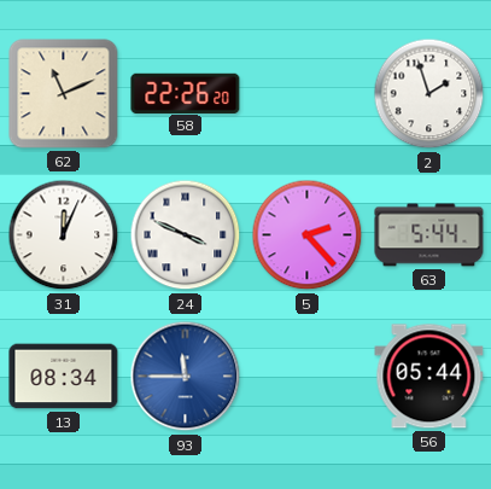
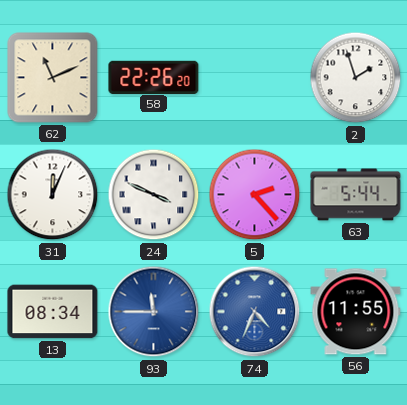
74: none -> 4:34
56: 05:44 -> 11:55
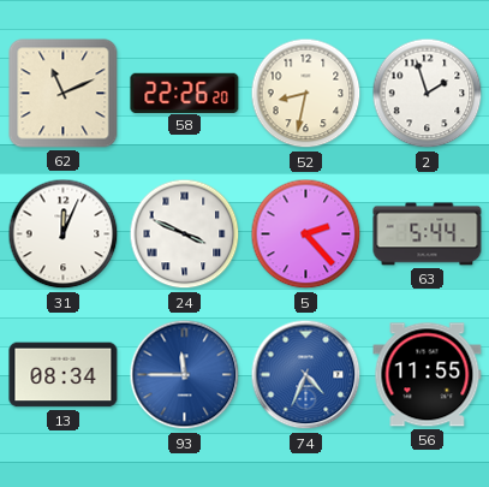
52: none -> 8:32
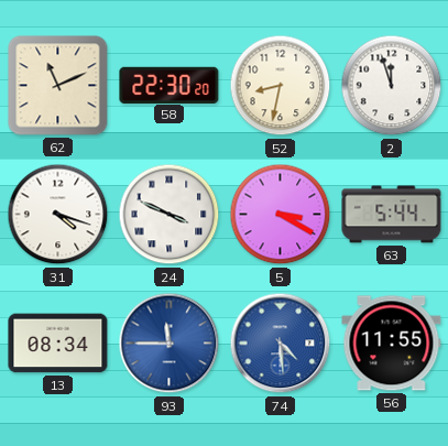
58: 22:26 -> 22:30
2: 1:57 -> 11:57
31: 12:04 -> 4:18
5: 2:23 -> 3:20
74: 4:34 -> 4:29
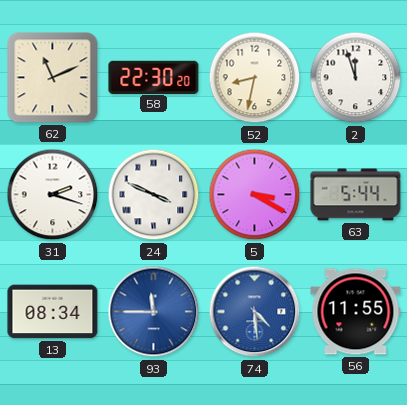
31: 4:18 -> 2:18
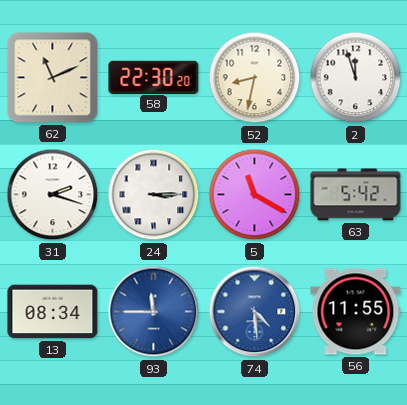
24: 3:49 -> 3:15
5: 3:20 -> 11:20
63: 5:44 -> 5:42
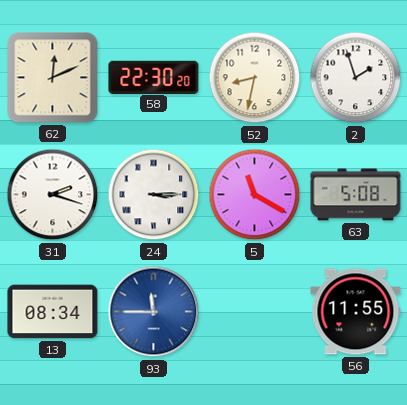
62: 11:11 -> 12:11
2: 11:57 -> 1:57
63: 5:42 -> 5:08
74: 4:29 -> none
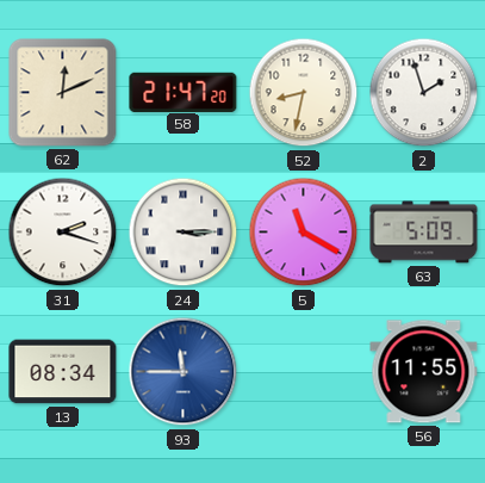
58: 22:30 -> 21:47
63: 5:08 -> 5:09
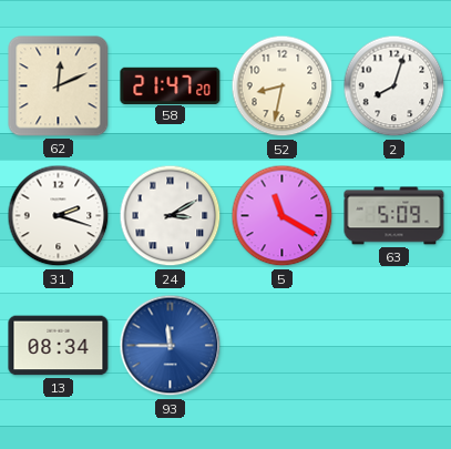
2: 1:57 -> 8:03
24: 3:15 -> 3:10
56: 11:55 -> none
